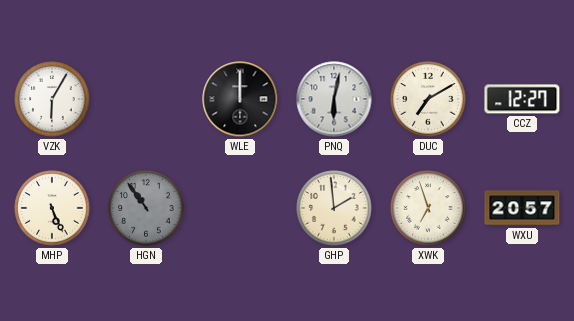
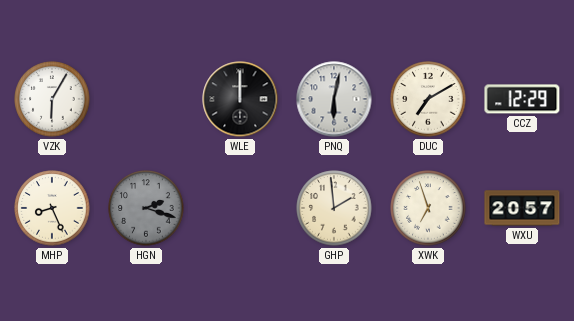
CCZ: 12:27 -> 12:29
MHP: 5:26 -> 8:26
HGN: 10:54 -> 2:18
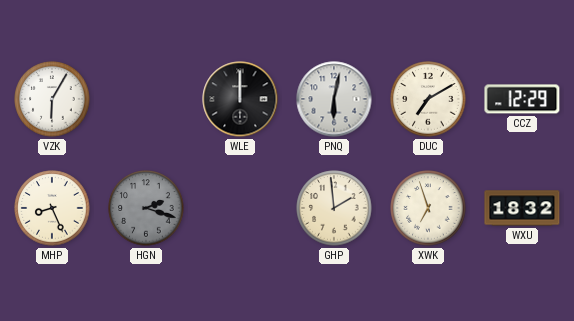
WXU: 20:57 -> 18:32
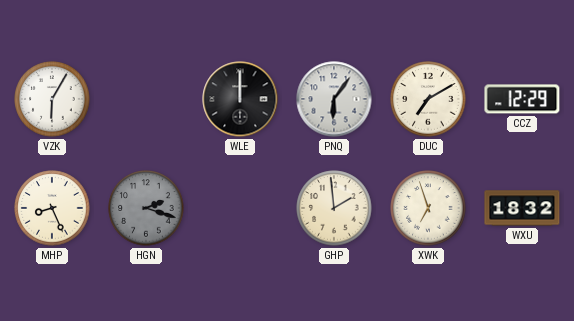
PNQ: 6:02 -> 6:06
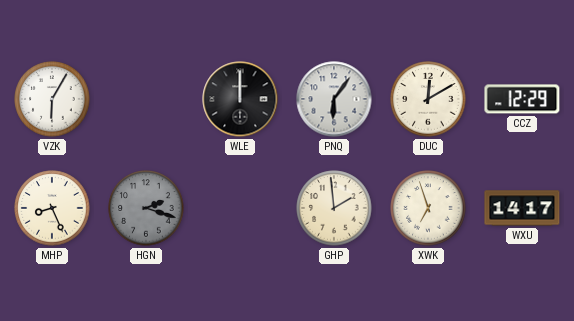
DUC: 7:10 -> 12:10
WXU: 18:32 -> 14:17
